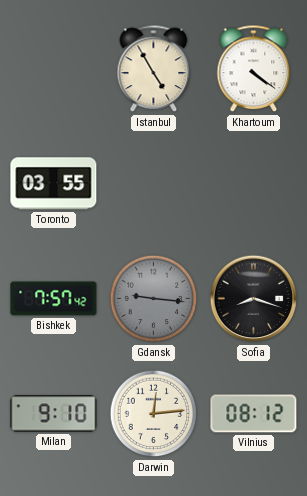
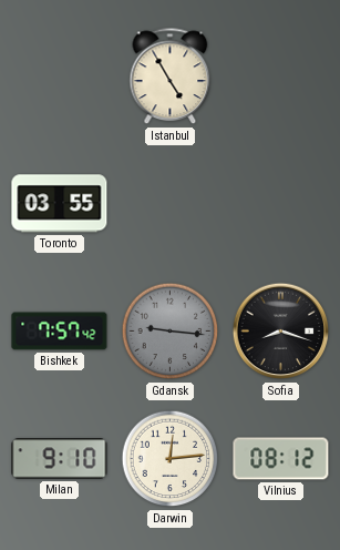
Khartoum: 4:21 -> none
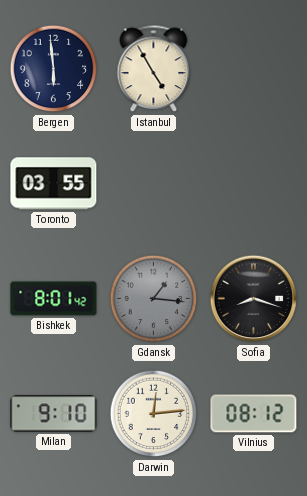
Bergen: none -> 5:59
Bishkek: 7:57 -> 8:01
Gdansk: 9:16 -> 1:16
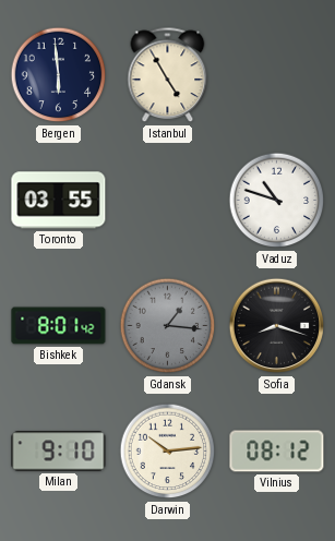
Vaduz: none -> 10:48
Darwin: 12:14 -> 10:14
